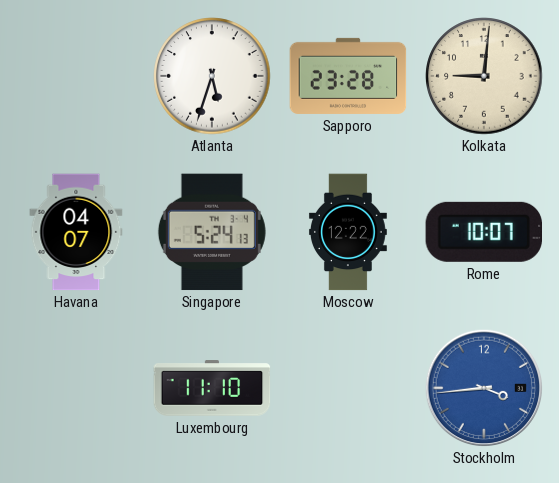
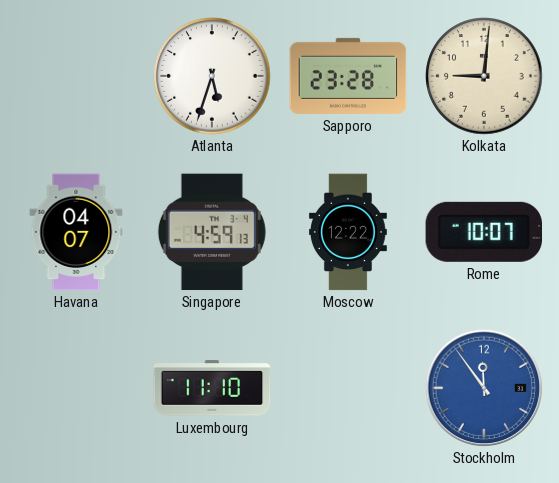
Singapore: 5:24 -> 4:59
Stockholm: 3:44 -> 11:54
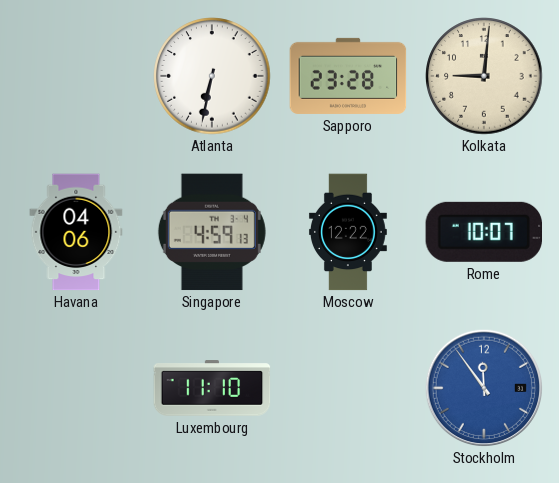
Atlanta: 5:33 -> 6:32
Havana: 04:07 -> 04:06
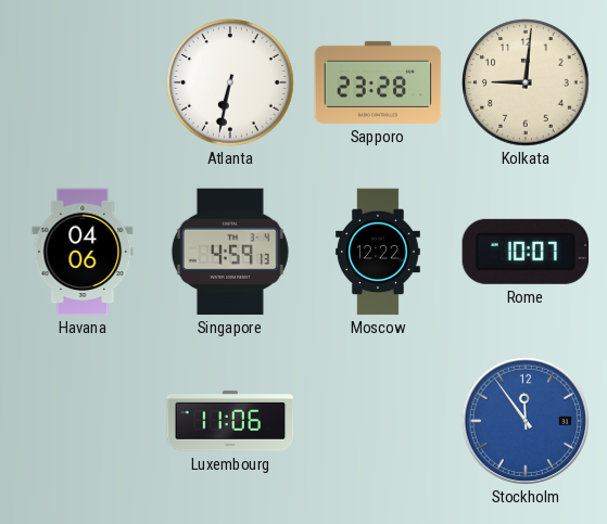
Luxembourg: 11:10 -> 11:06
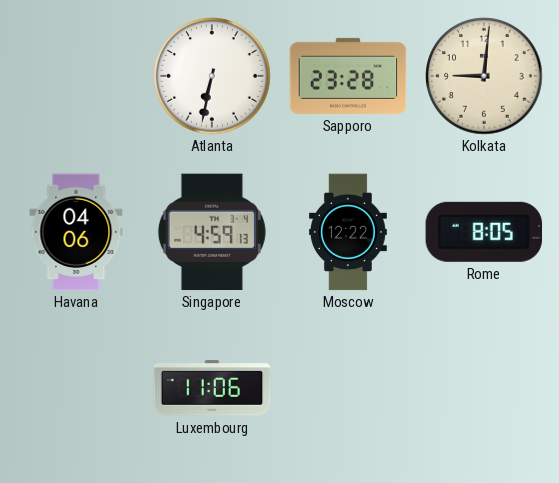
Rome: 10:07 -> 8:05
Stockholm: 11:54 -> none
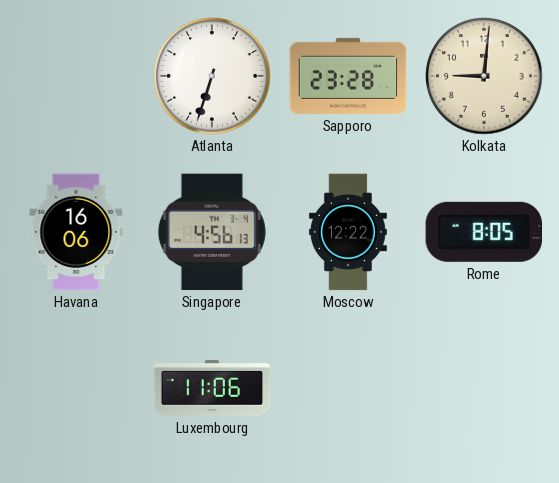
Atlanta: 6:32 -> 6:33
Havana: 04:06 -> 16:06
Singapore: 4:59 -> 4:56
